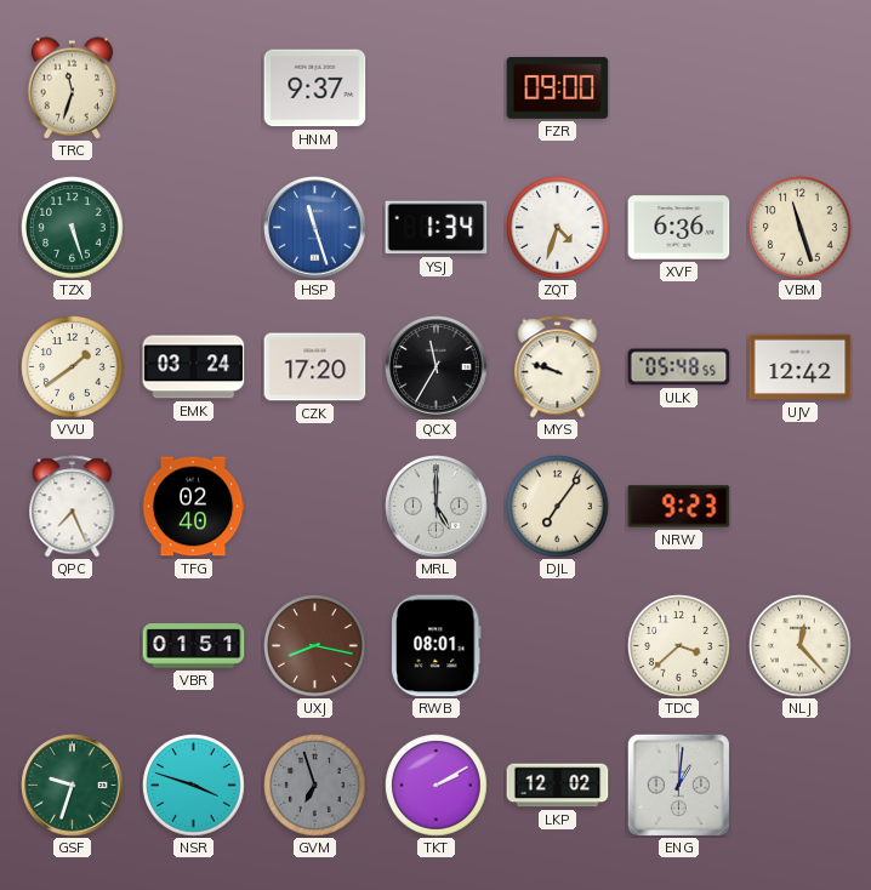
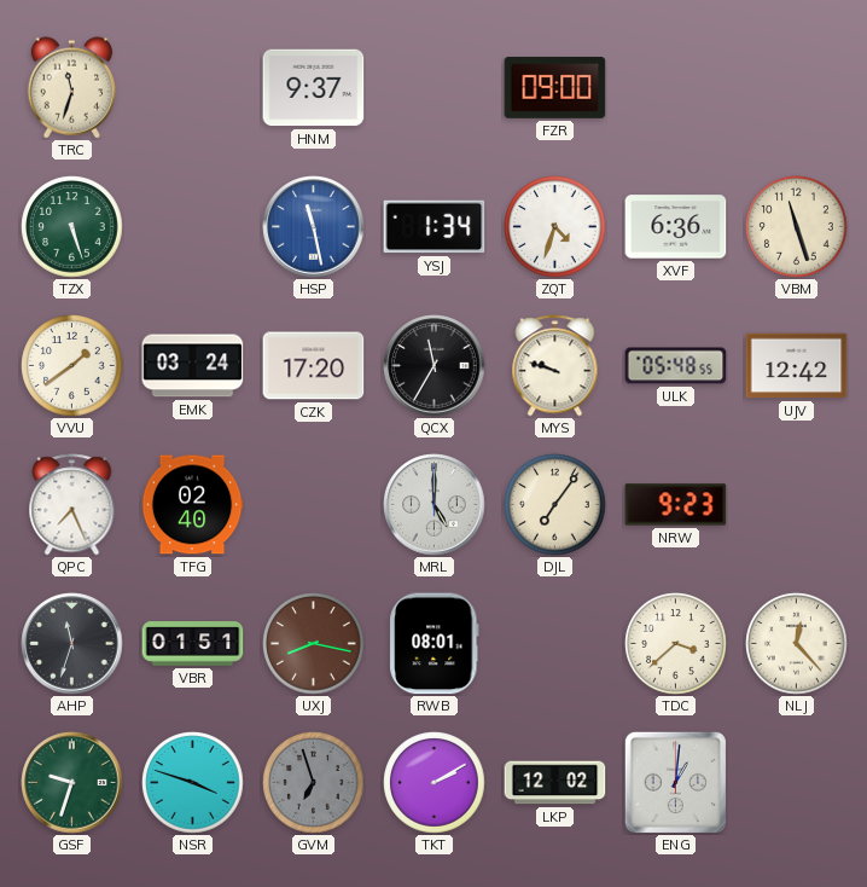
HSP: 11:27 -> 11:28
AHP: none -> 11:33
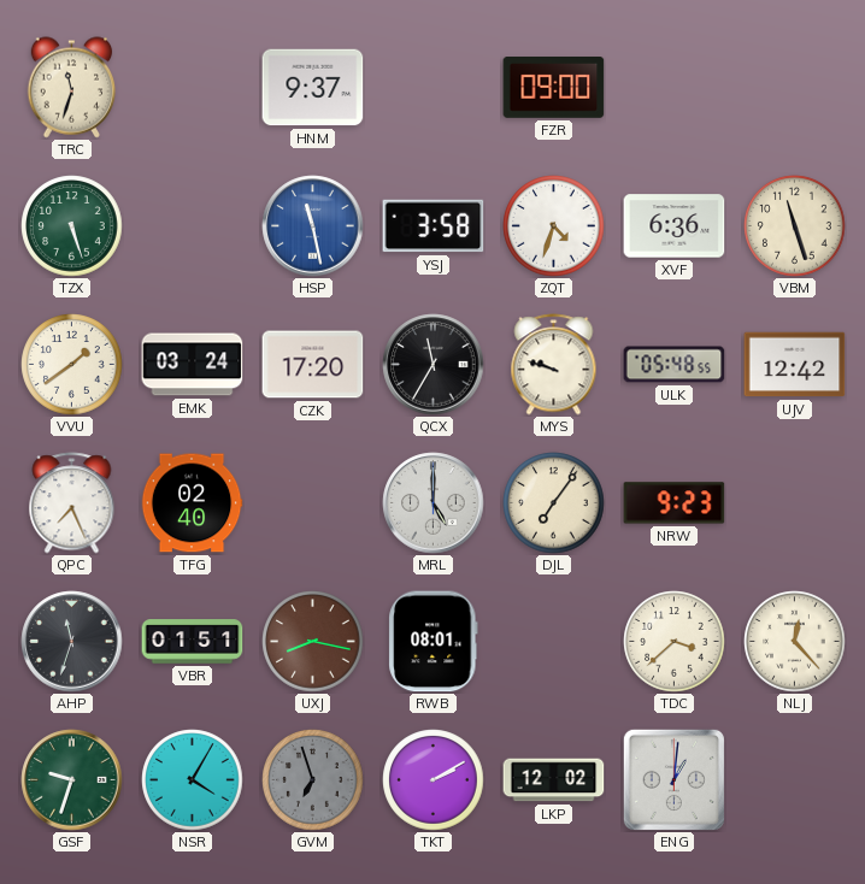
YSJ: 1:34 -> 3:58
NSR: 3:48 -> 4:05
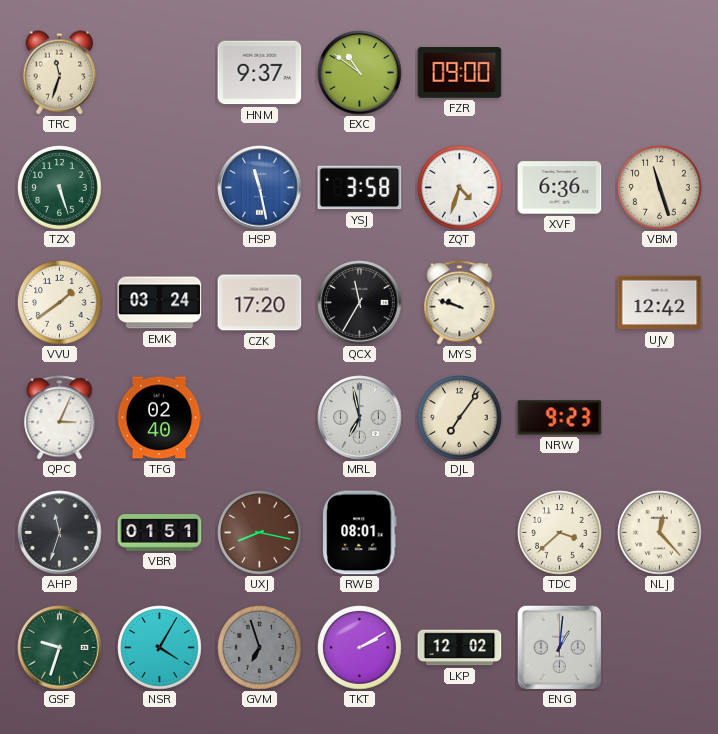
EXC: none -> 10:51
ULK: 05:48 -> none
QPC: 7:26 -> 3:04
MRL: 5:00 -> 6:58
